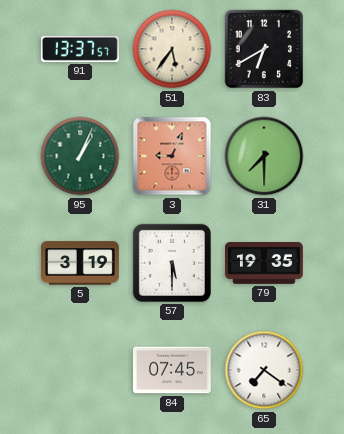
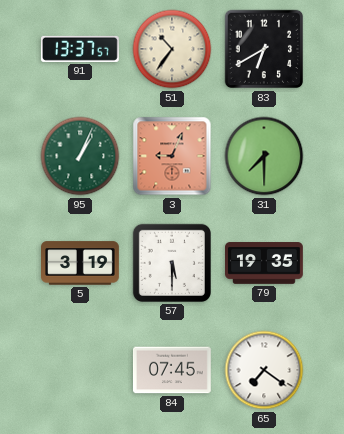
51: 5:36 -> 10:36
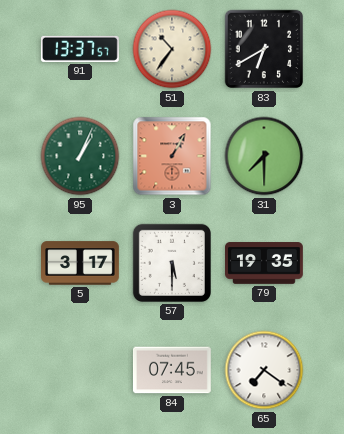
3: 9:04 -> 1:05
5: 3:19 -> 3:17
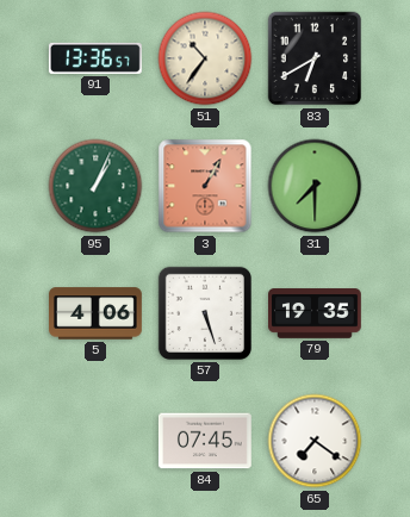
91: 13:37 -> 13:36
5: 3:17 -> 4:06
57: 5:30 -> 5:27
